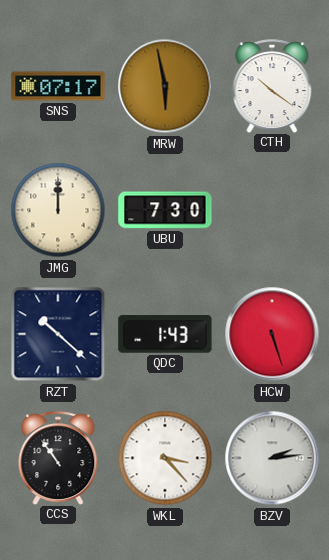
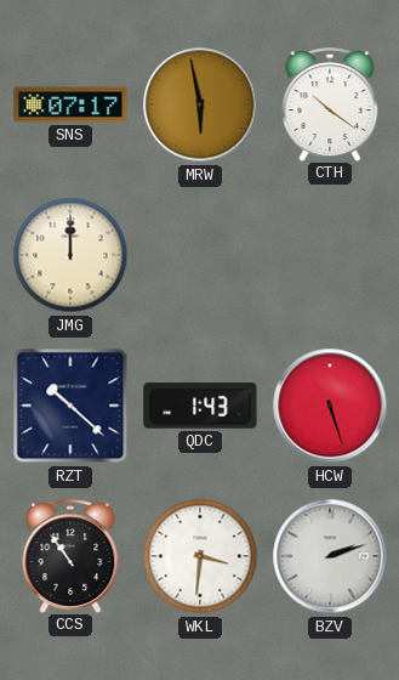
UBU: 7:30 -> none
WKL: 3:23 -> 3:31
BZV: 2:14 -> 2:12
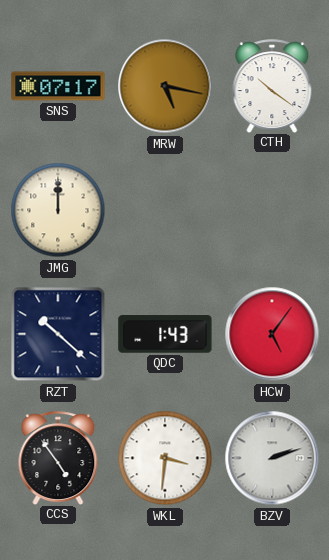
MRW: 5:58 -> 5:17
HCW: 5:27 -> 5:06
CCS: 10:54 -> 4:54
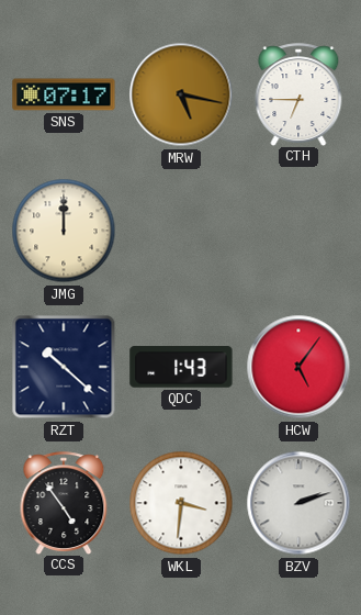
CTH: 10:21 -> 6:45
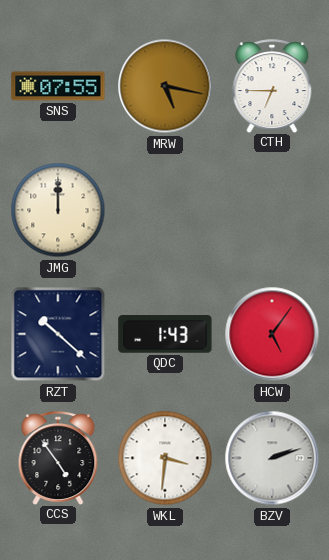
SNS: 07:17 -> 07:55
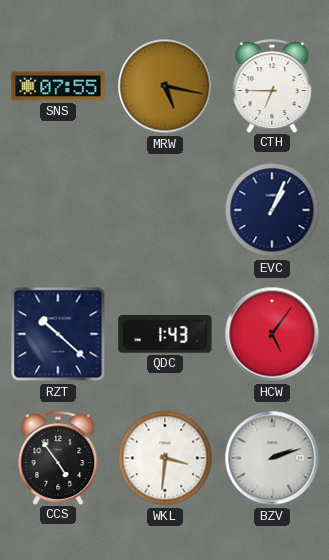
JMG: 12:00 -> none
EVC: none -> 1:04
